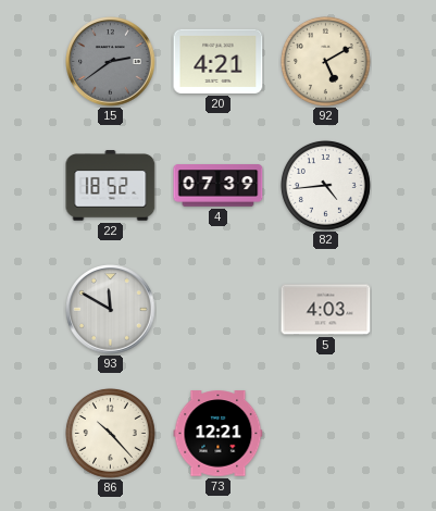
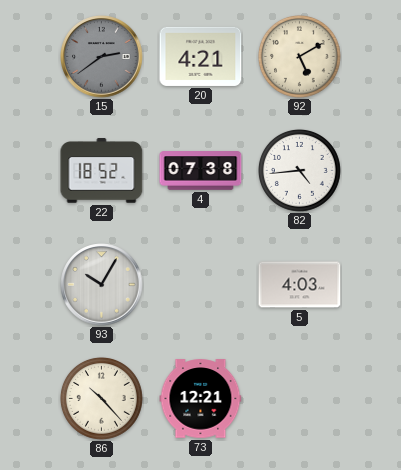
4: 07:39 -> 07:38
93: 11:50 -> 10:05
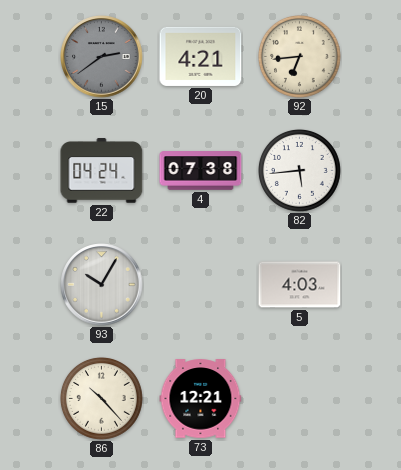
92: 5:10 -> 6:44
22: 18:52 -> 04:24
82: 4:44 -> 5:44
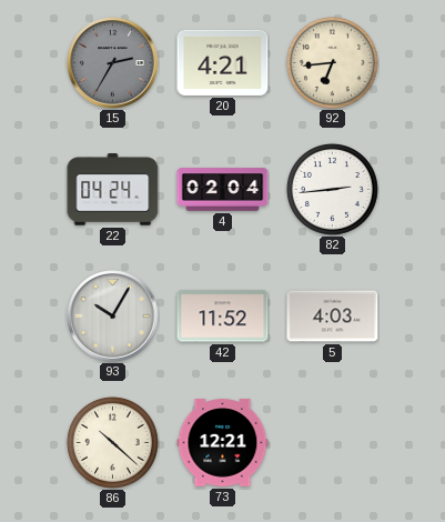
15: 2:39 -> 2:35
4: 07:38 -> 02:04
82: 5:44 -> 2:44
42: none -> 11:52
86: 10:23 -> 10:22
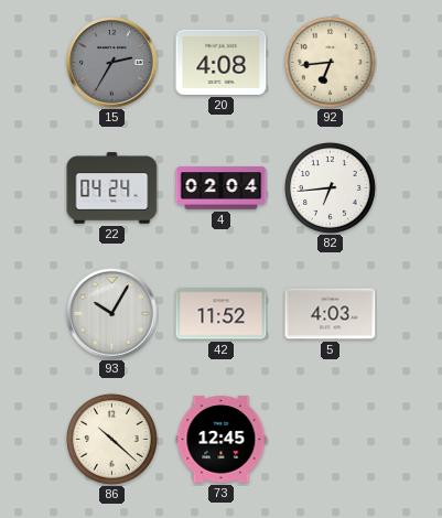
20: 4:21 -> 4:08
82: 2:44 -> 6:44
73: 12:21 -> 12:45
